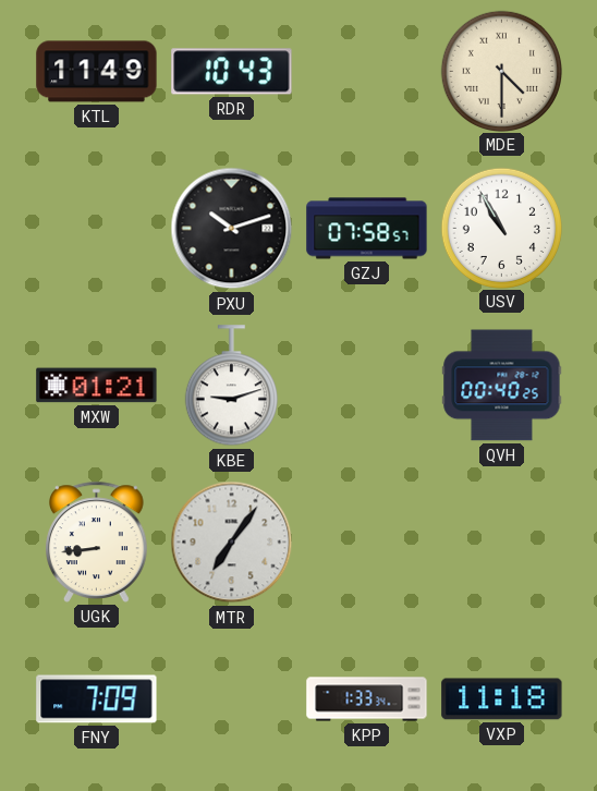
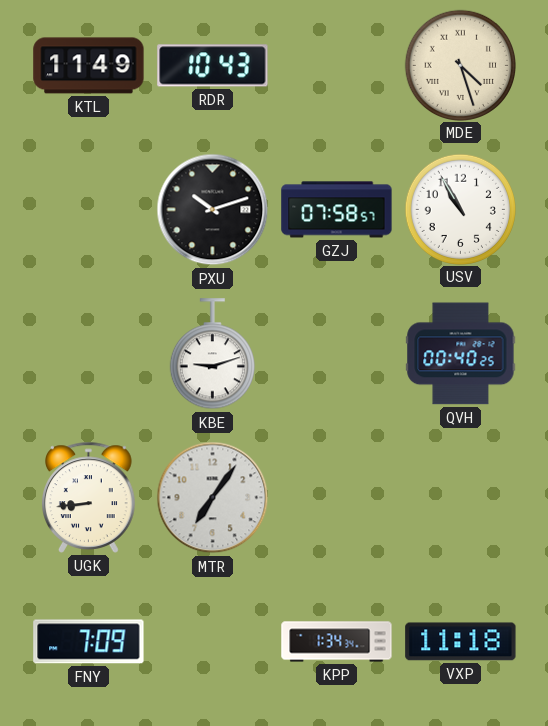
MDE: 4:30 -> 4:27
MXW: 01:21 -> none
KPP: 1:33 -> 1:34
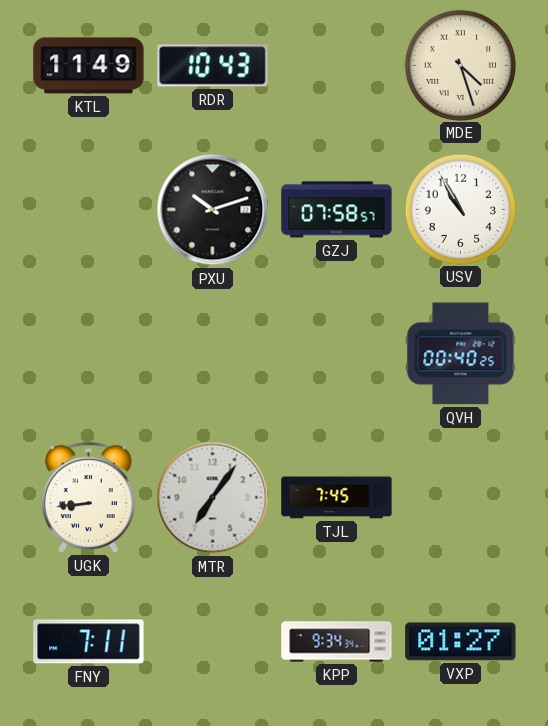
KBE: 9:12 -> none
TJL: none -> 7:45
FNY: 7:09 -> 7:11
KPP: 1:34 -> 9:34
VXP: 11:18 -> 01:27
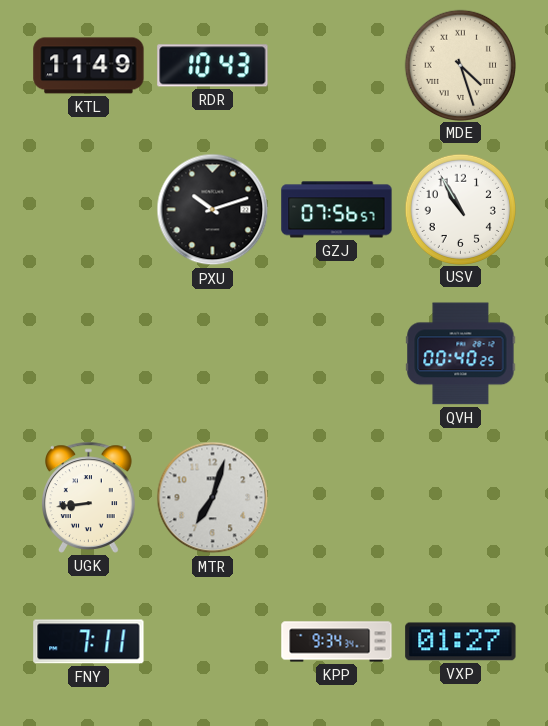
GZJ: 07:58 -> 07:56
MTR: 7:06 -> 7:03
TJL: 7:45 -> none
